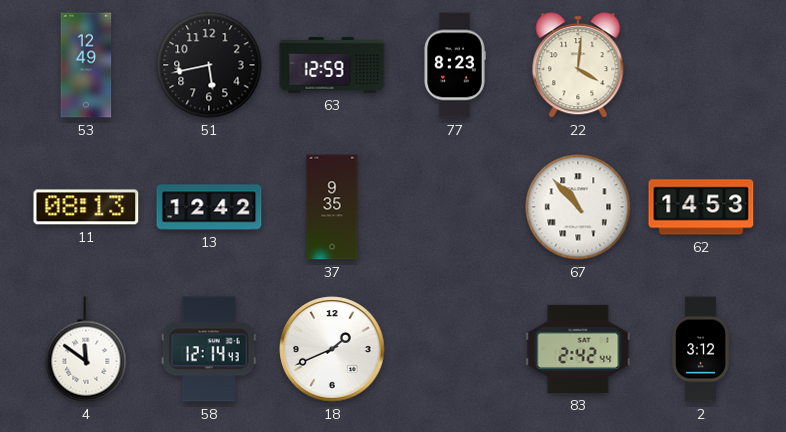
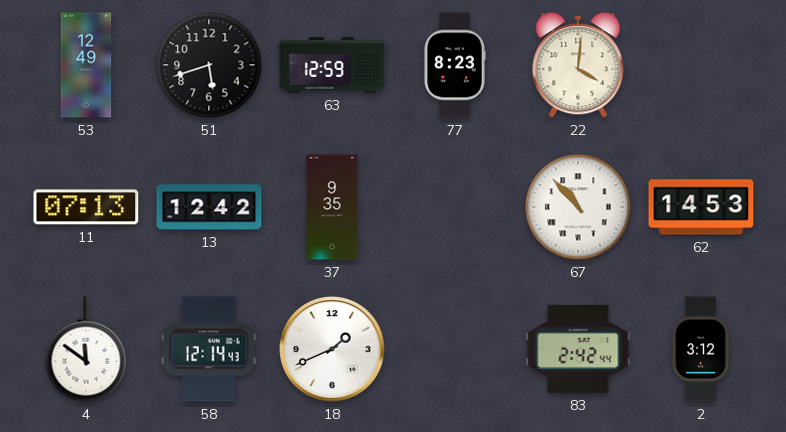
51: 5:43 -> 5:42
11: 08:13 -> 07:13
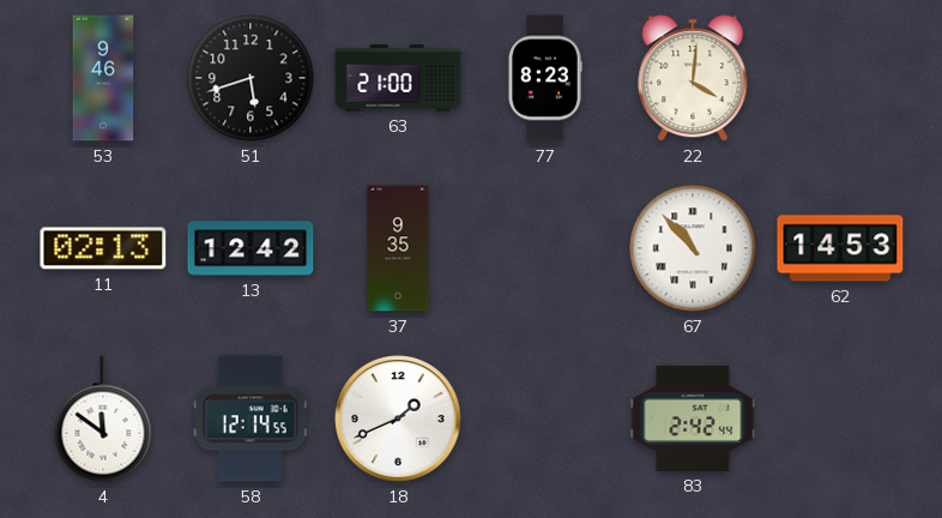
53: 12:49 -> 9:46
63: 12:59 -> 21:00
11: 07:13 -> 02:13
58: 12:14:43 -> 12:14:55
2: 3:12 -> none
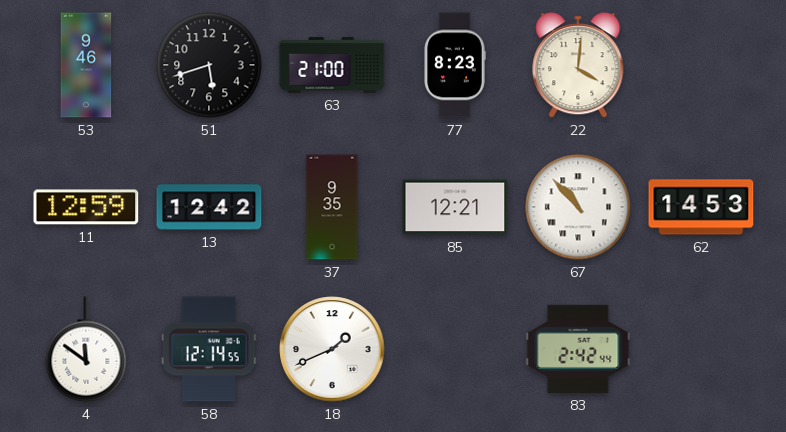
11: 02:13 -> 12:59
85: none -> 12:21
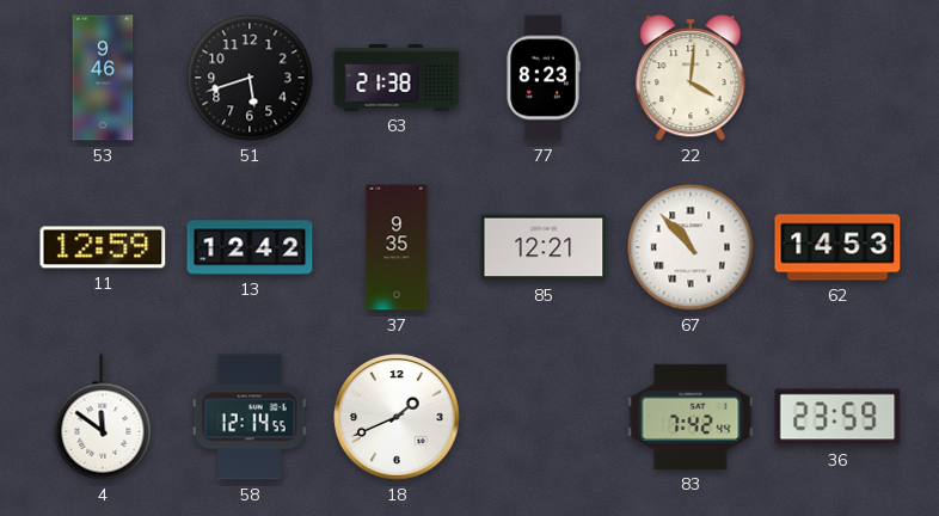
63: 21:00 -> 21:38
83: 2:42 -> 7:42
36: none -> 23:59
